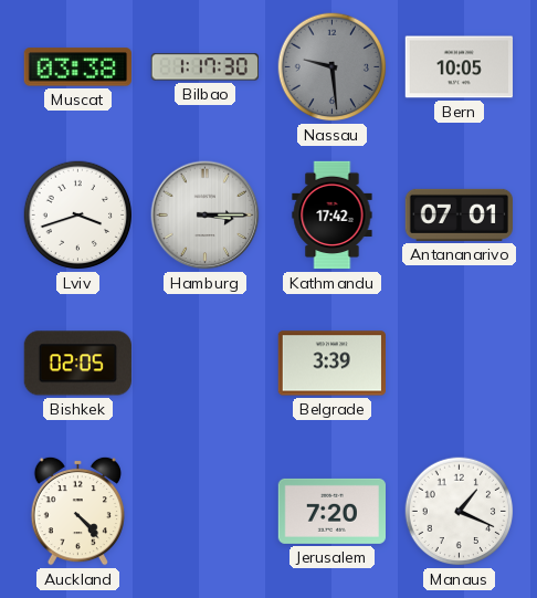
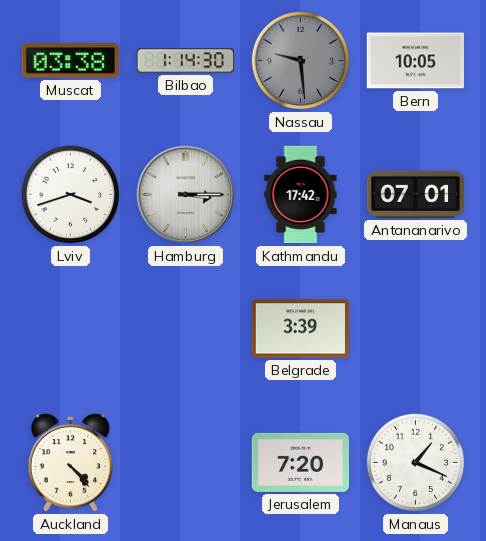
Bilbao: 1:17 -> 1:14
Bishkek: 02:05 -> none
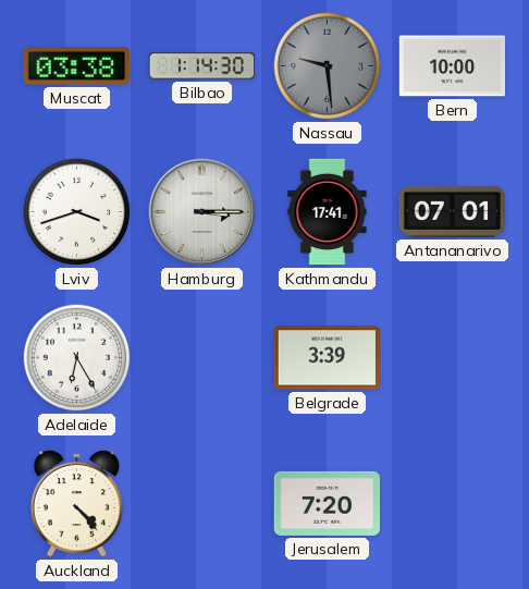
Bern: 10:05 -> 10:00
Kathmandu: 17:42 -> 17:41
Adelaide: none -> 6:25
Manaus: 1:19 -> none
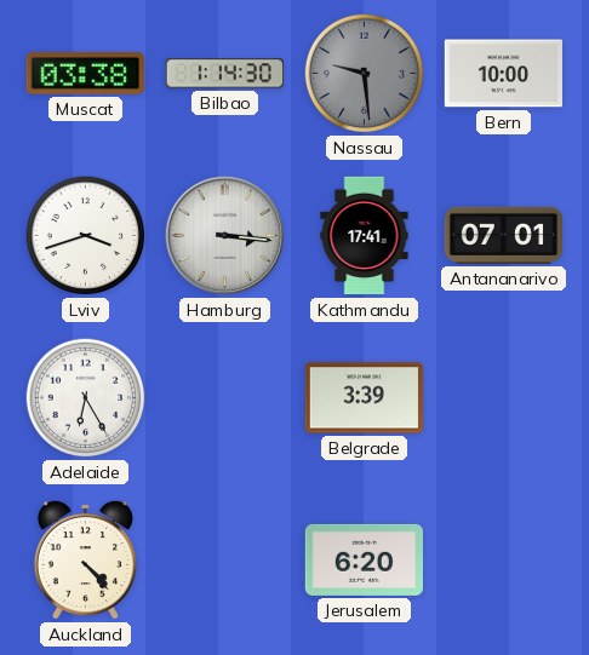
Hamburg: 3:15 -> 3:16
Jerusalem: 7:20 -> 6:20
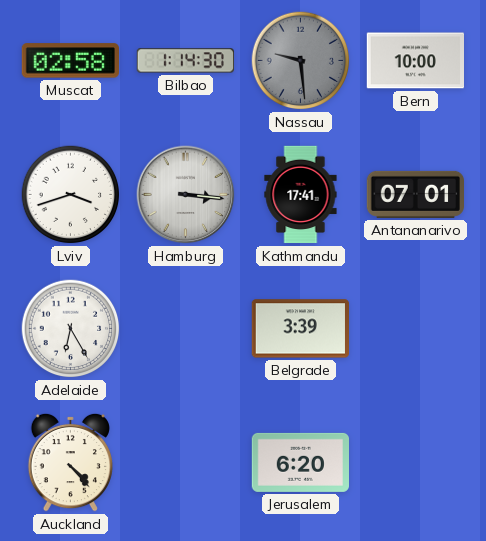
Muscat: 03:38 -> 02:58
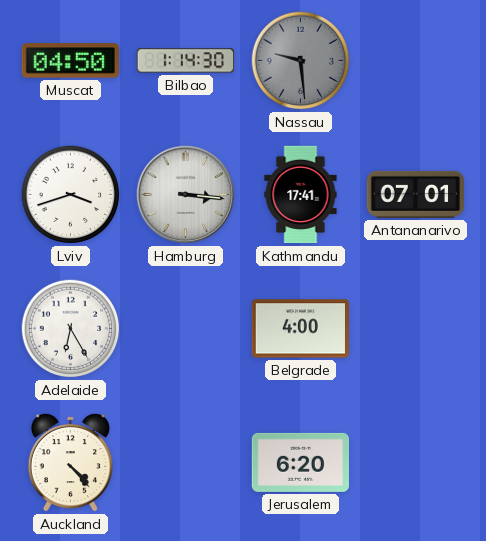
Muscat: 02:58 -> 04:50
Bern: 10:00 -> none
Belgrade: 3:39 -> 4:00
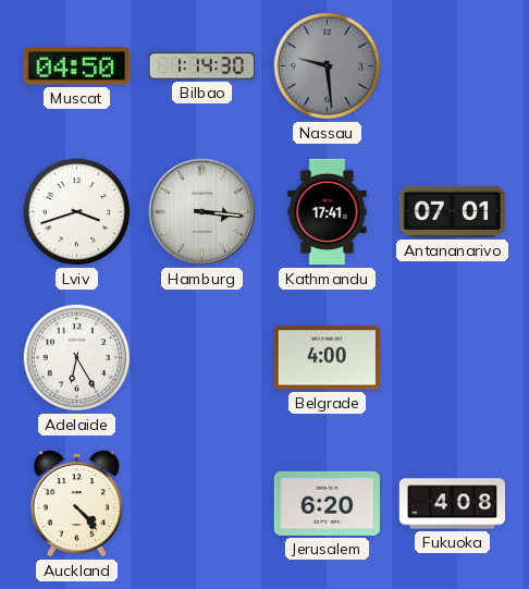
Fukuoka: none -> 4:08
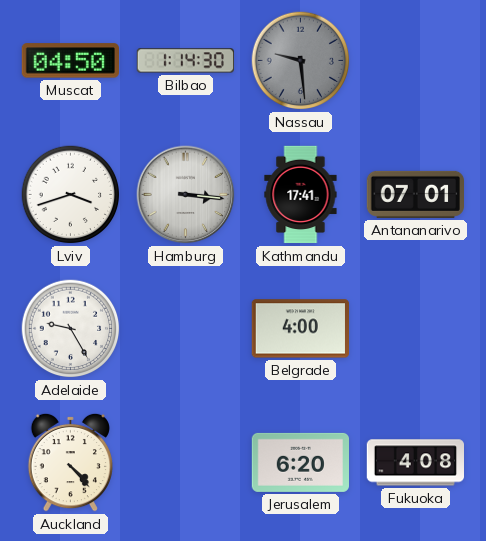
Adelaide: 6:25 -> 9:25
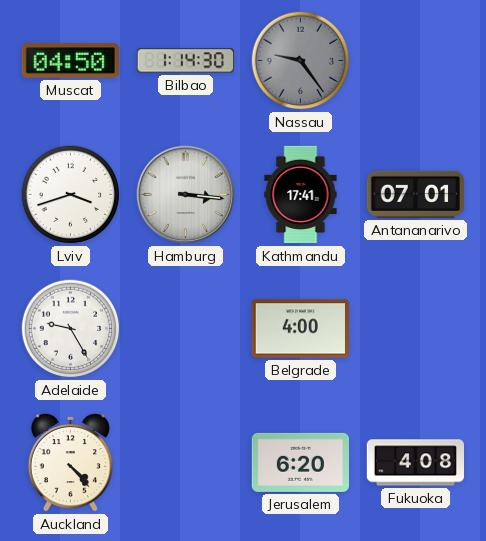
Nassau: 9:29 -> 9:24
